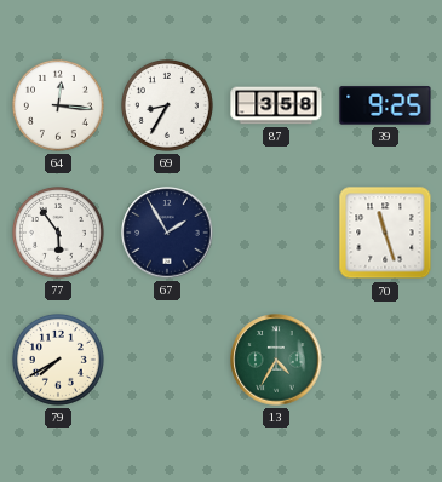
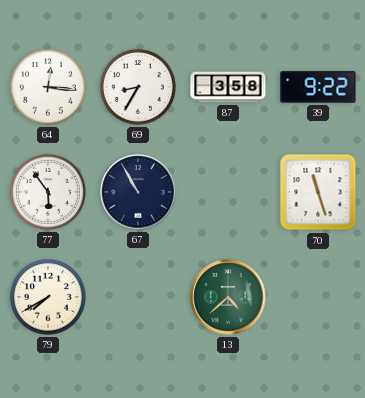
39: 9:25 -> 9:22
67: 1:55 -> 10:55
13: 4:35 -> 4:38
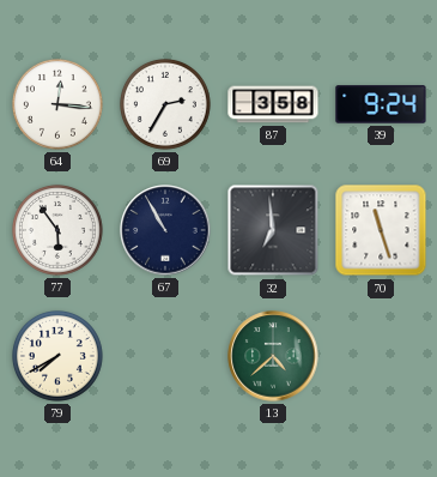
69: 8:35 -> 2:35
39: 9:22 -> 9:24
32: none -> 6:59
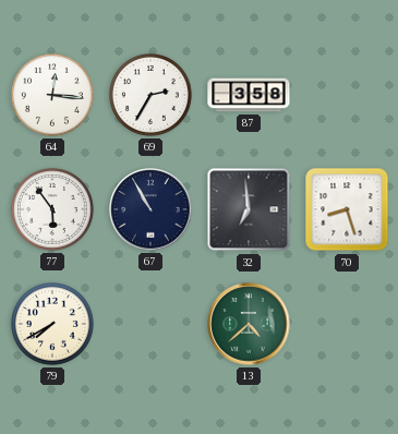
39: 9:24 -> none
70: 11:27 -> 8:27
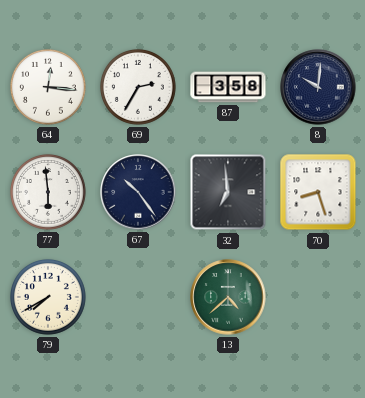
8: none -> 10:01
77: 5:54 -> 5:59
67: 10:55 -> 10:24
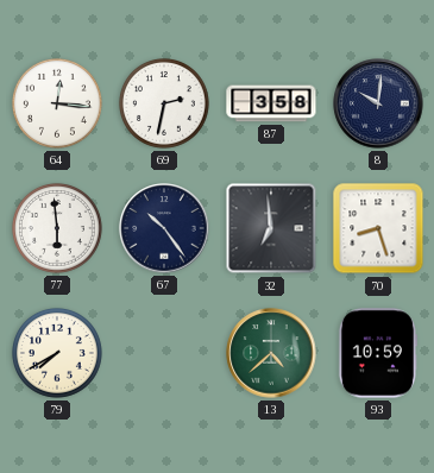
69: 2:35 -> 2:32
93: none -> 10:59
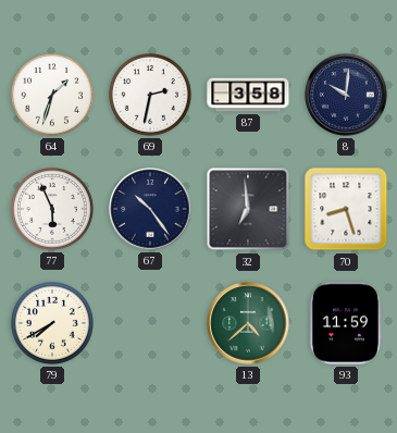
64: 12:16 -> 1:33
77: 5:59 -> 5:56
93: 10:59 -> 11:59
